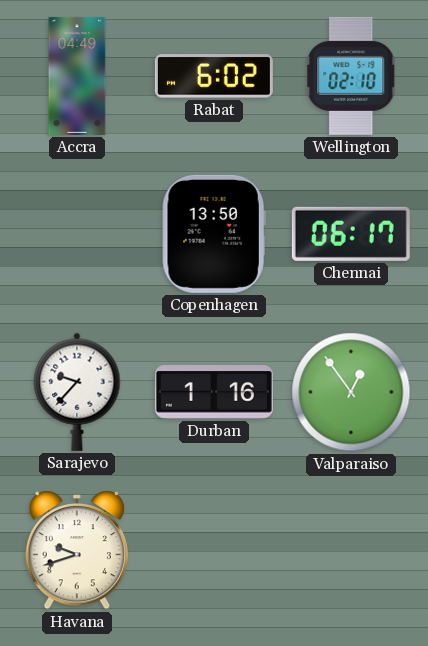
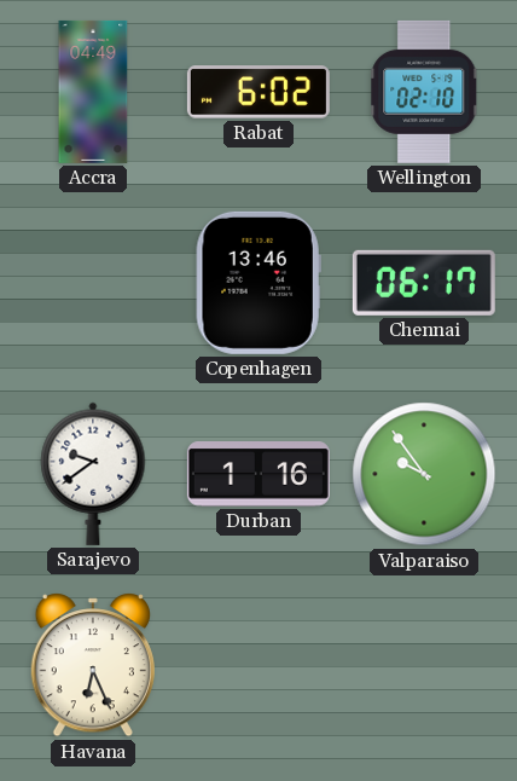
Copenhagen: 13:50 -> 13:46
Sarajevo: 9:37 -> 9:39
Valparaiso: 12:54 -> 9:54
Havana: 9:42 -> 6:26
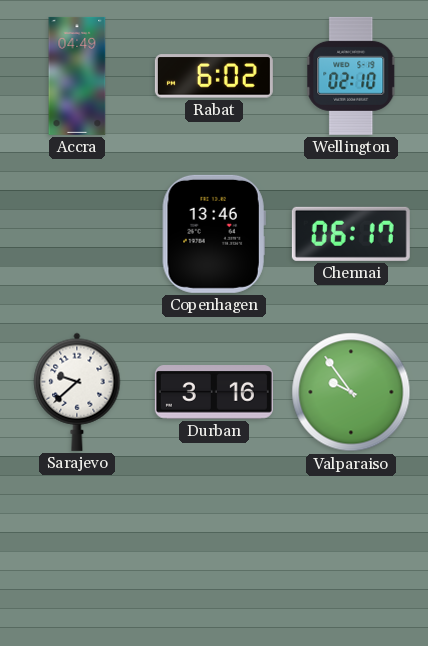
Sarajevo: 9:39 -> 9:38
Durban: 1:16 -> 3:16
Havana: 6:26 -> none
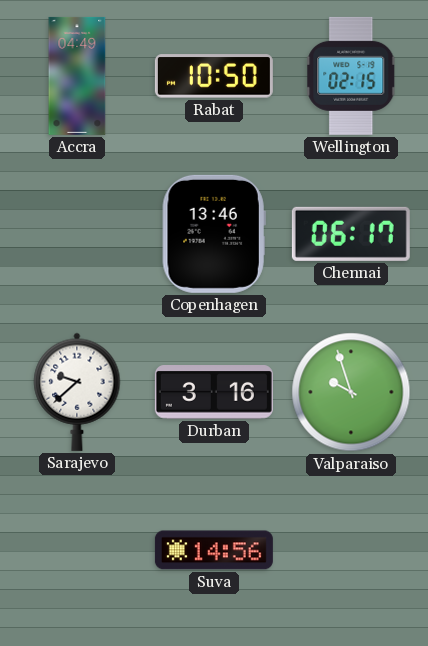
Rabat: 6:02 -> 10:50
Wellington: 02:10 -> 02:15
Valparaiso: 9:54 -> 9:57
Suva: none -> 14:56
